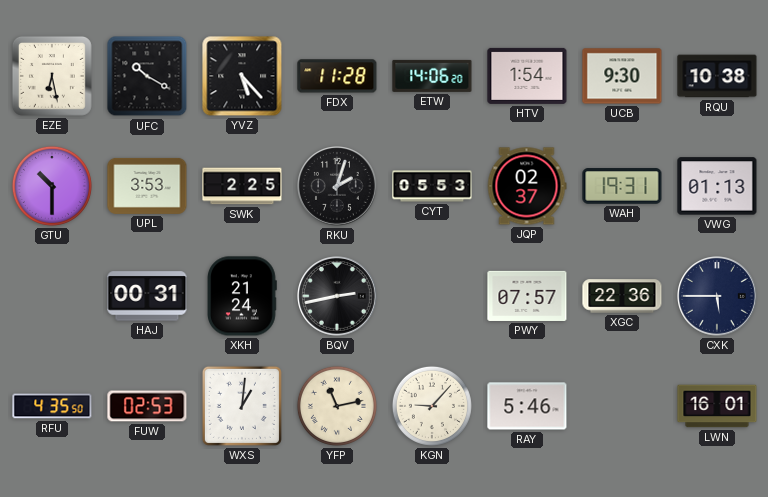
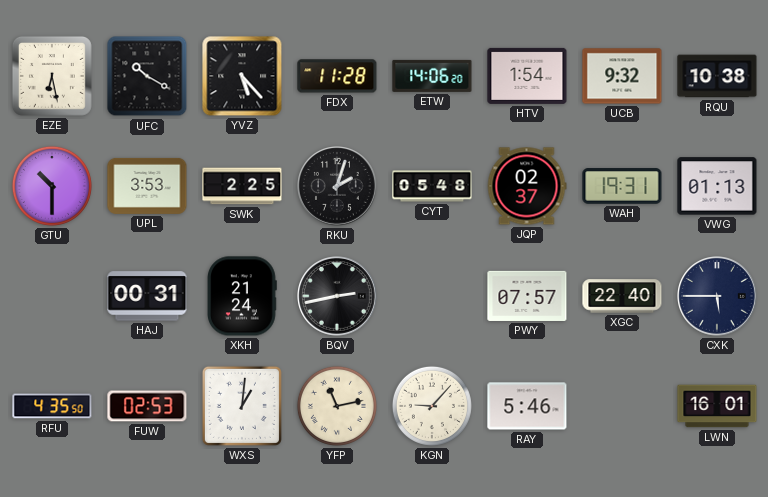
UCB: 9:30 -> 9:32
CYT: 05:53 -> 05:48
XGC: 22:36 -> 22:40
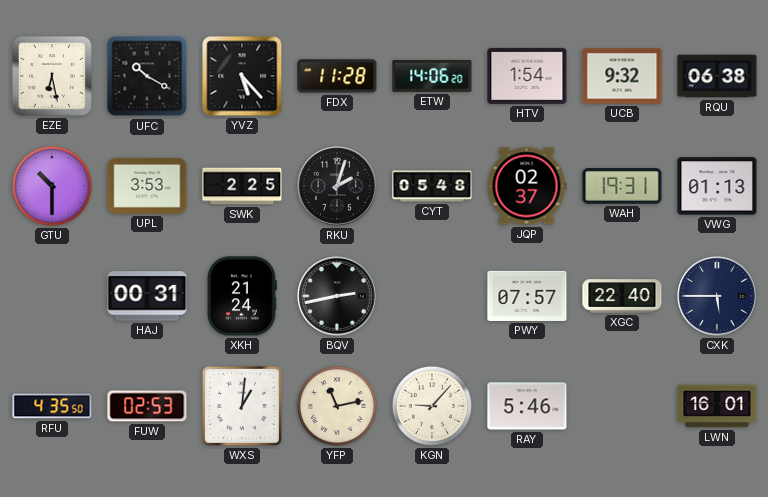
RQU: 10:38 -> 06:38
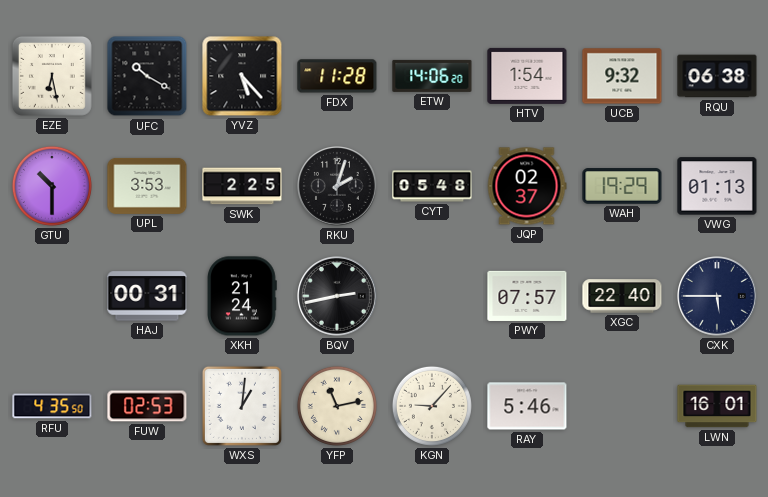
WAH: 19:31 -> 19:29
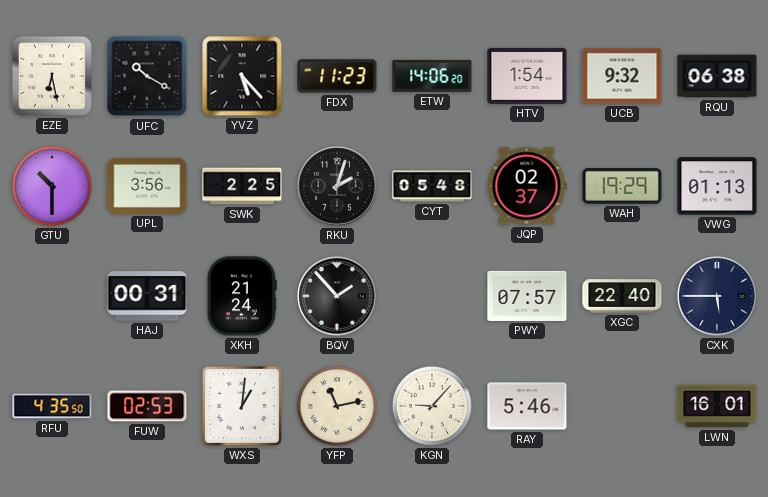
FDX: 11:28 -> 11:23
UPL: 3:53 -> 3:56
BQV: 2:43 -> 1:53
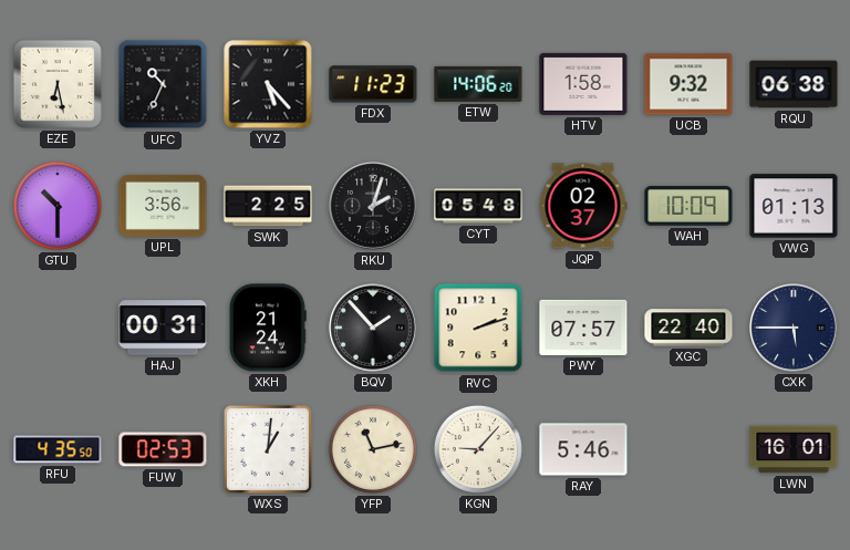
UFC: 10:20 -> 10:34
HTV: 1:54 -> 1:58
WAH: 19:29 -> 10:09
RVC: none -> 2:12
